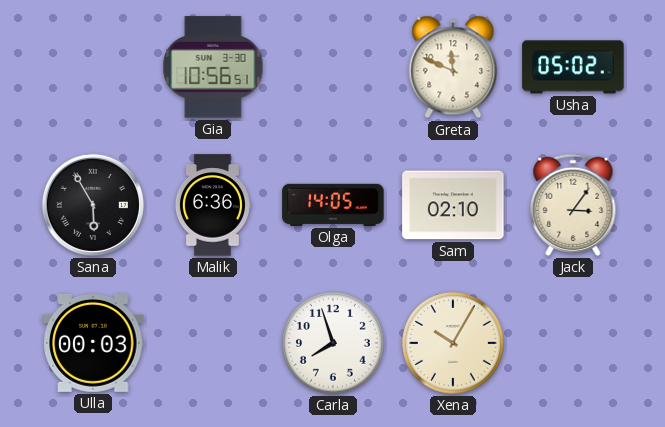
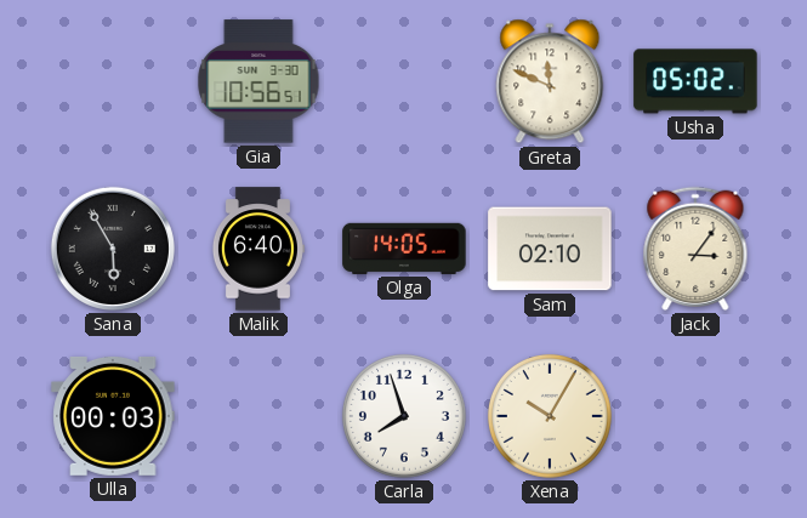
Malik: 6:36 -> 6:40
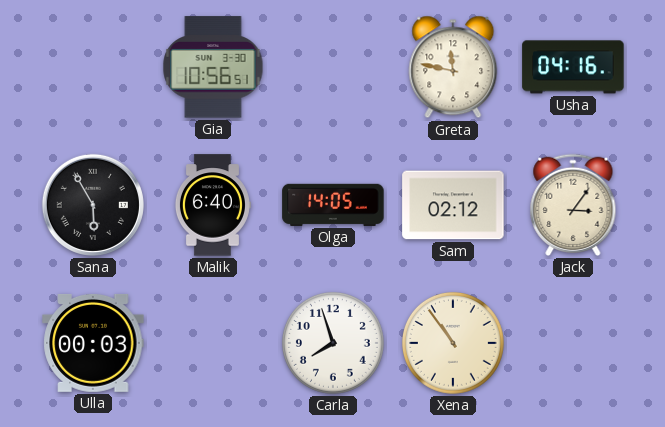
Greta: 11:49 -> 11:47
Usha: 05:02 -> 04:16
Sam: 02:10 -> 02:12
Xena: 10:05 -> 10:54
